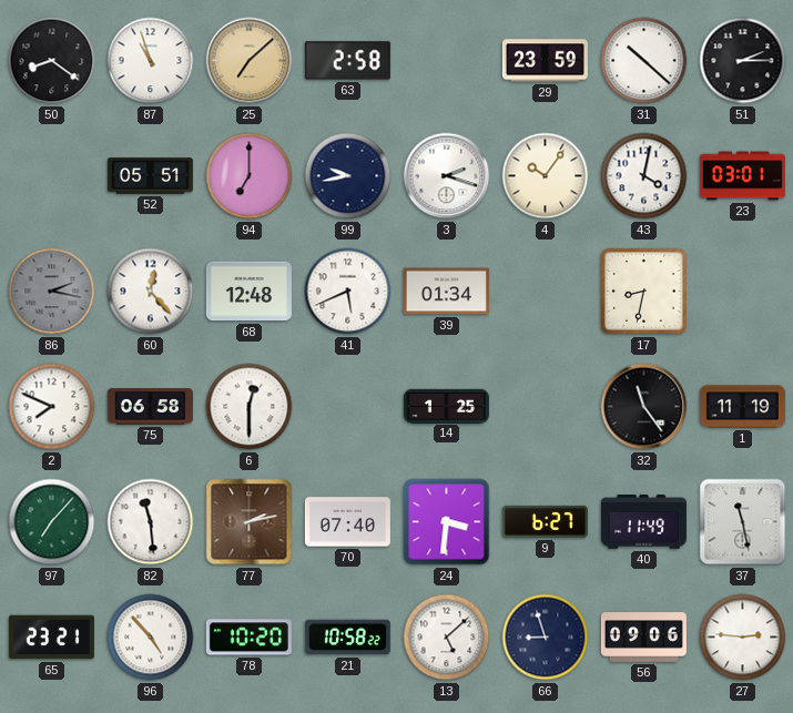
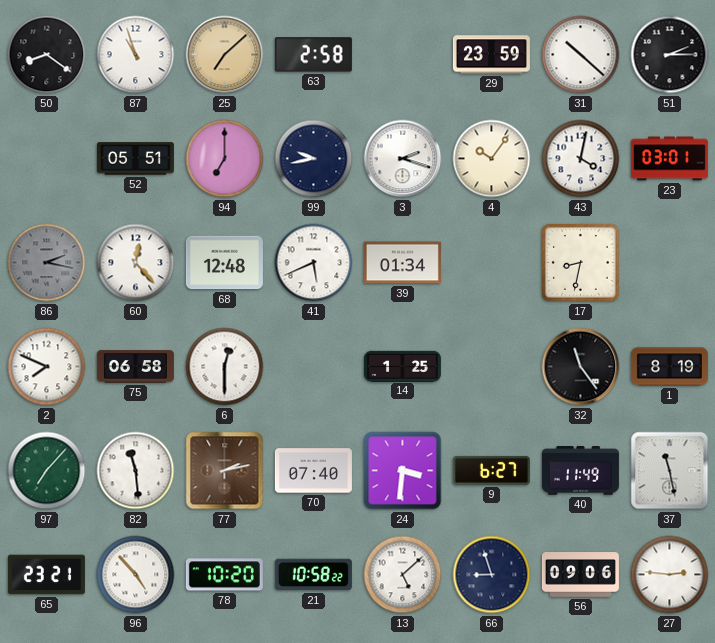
1: 11:19 -> 8:19
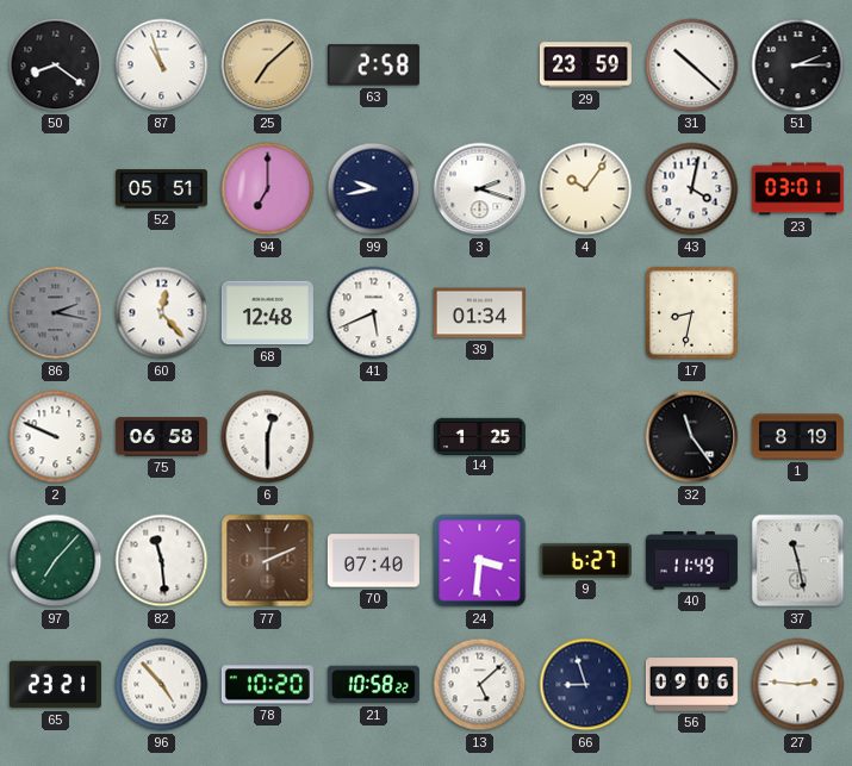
2: 7:49 -> 9:49
77: 2:13 -> 2:11
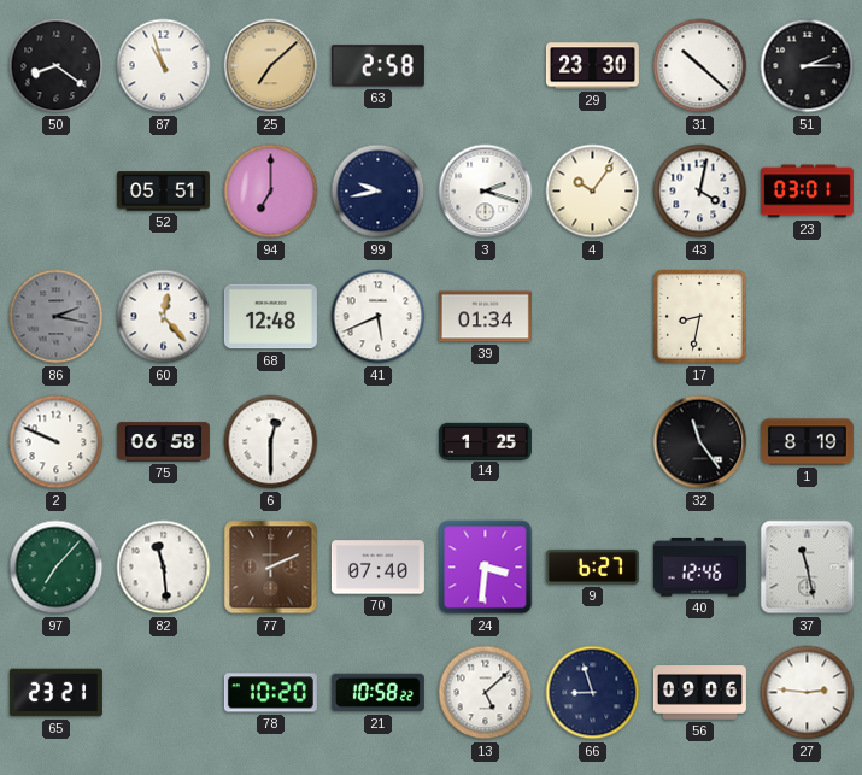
29: 23:59 -> 23:30
40: 11:49 -> 12:46
96: 4:53 -> none
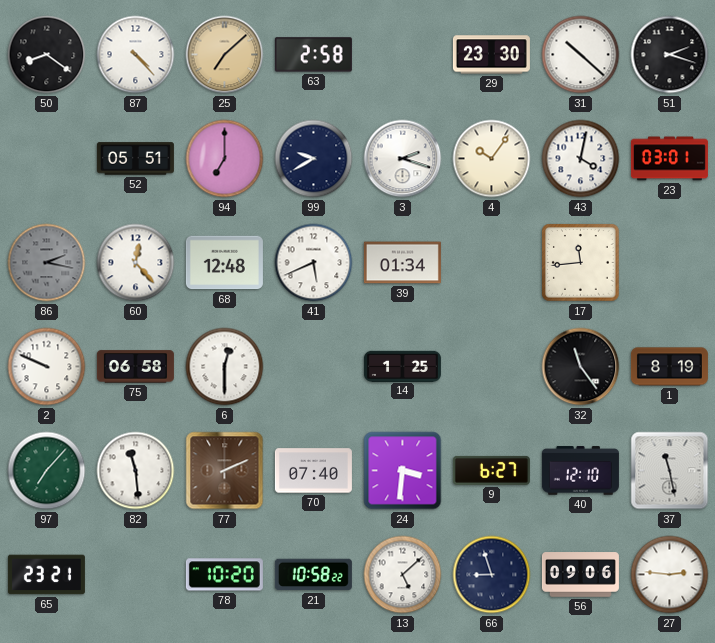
87: 10:57 -> 4:23
51: 2:15 -> 2:18
99: 9:43 -> 9:40
17: 8:32 -> 11:44
40: 12:46 -> 12:10
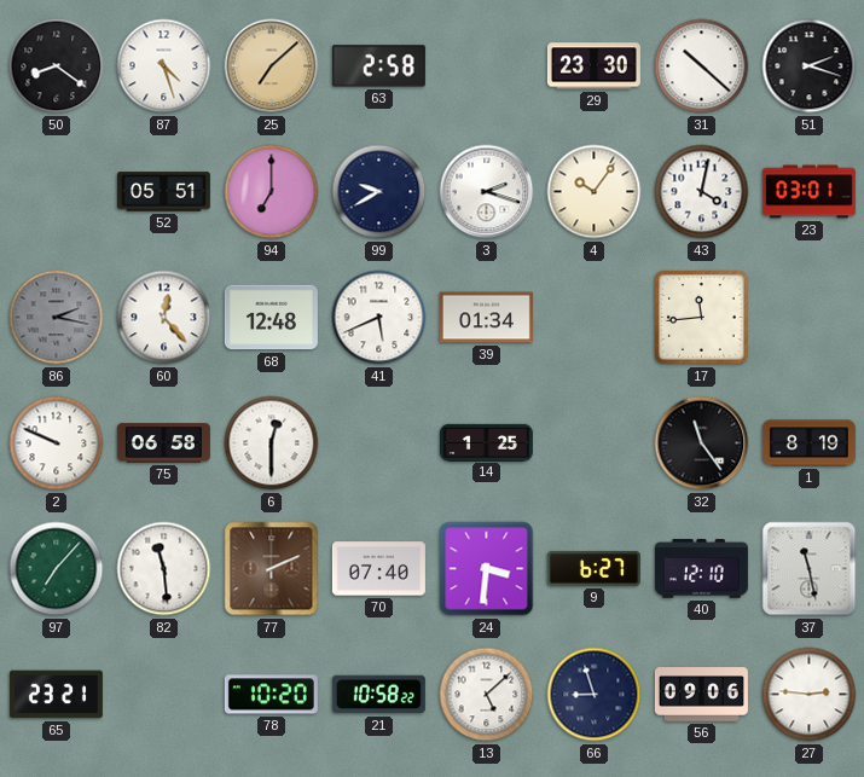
87: 4:23 -> 4:27
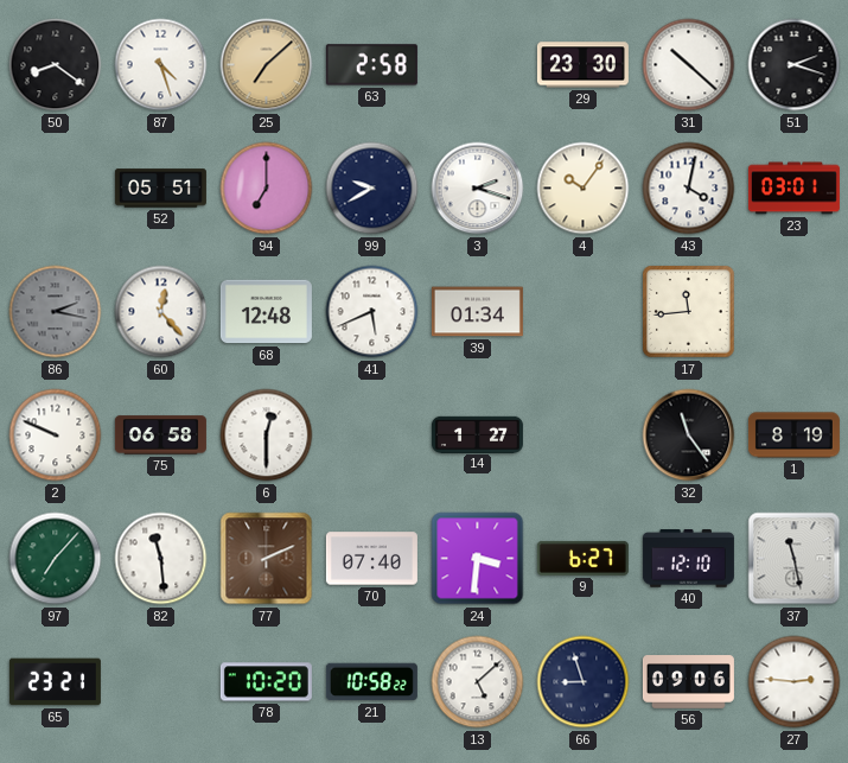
14: 1:25 -> 1:27
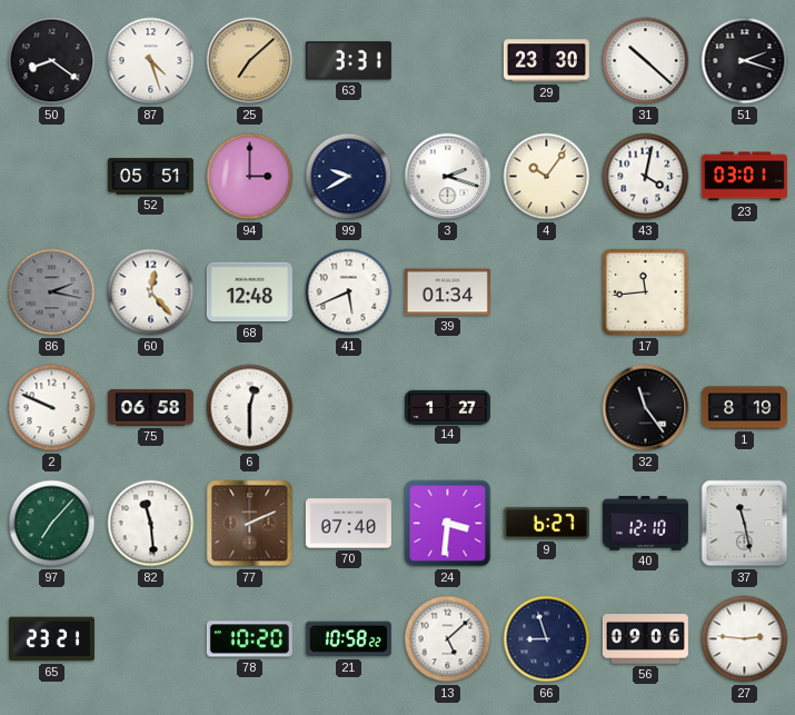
63: 2:58 -> 3:31
94: 7:00 -> 3:00
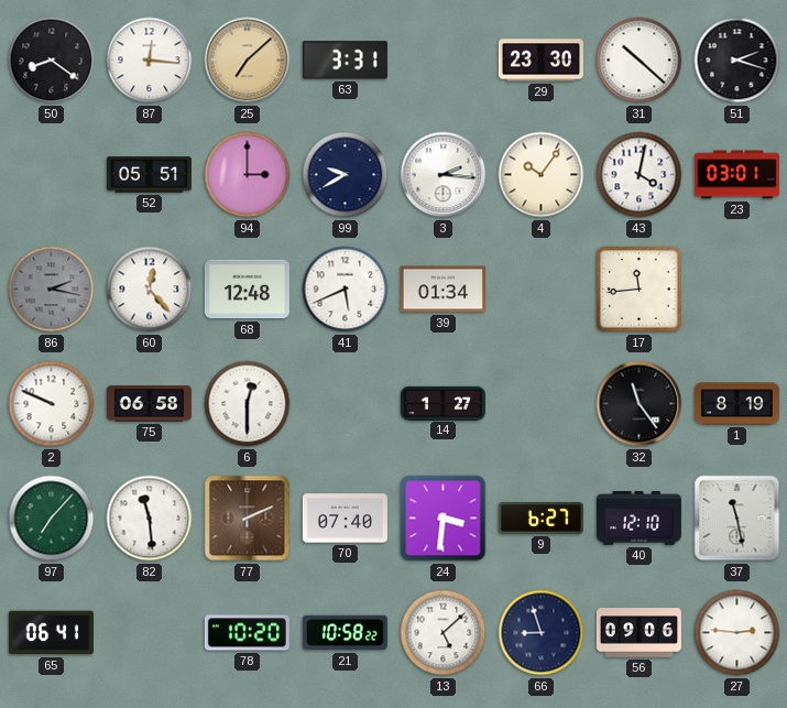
87: 4:27 -> 12:16
3: 2:18 -> 2:16
65: 23:21 -> 06:41
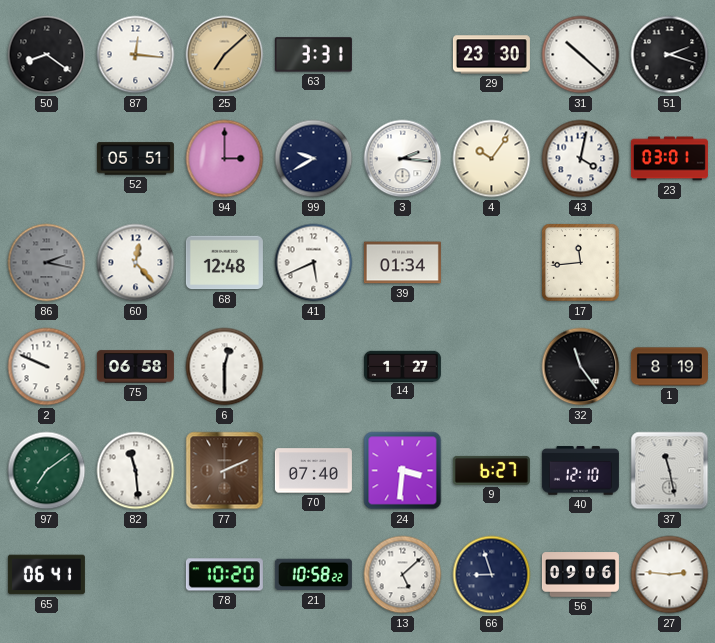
97: 7:07 -> 7:09
